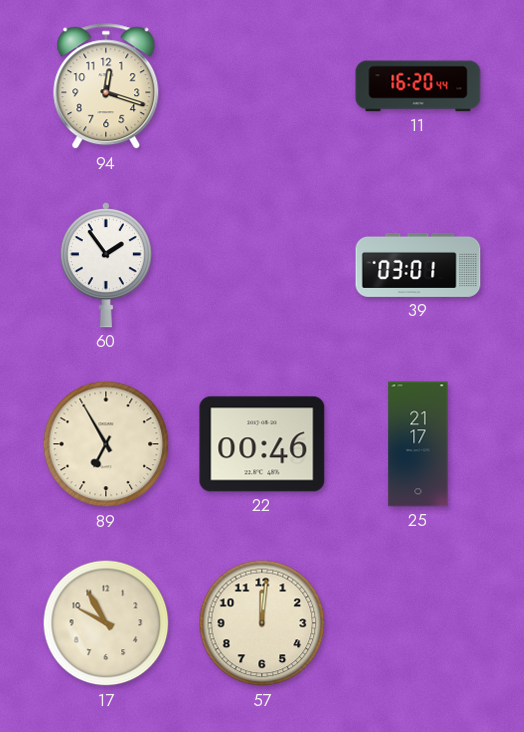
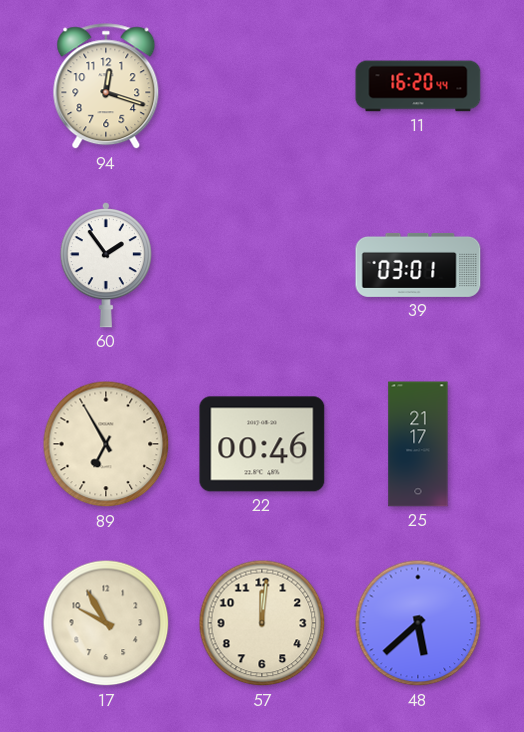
48: none -> 5:38
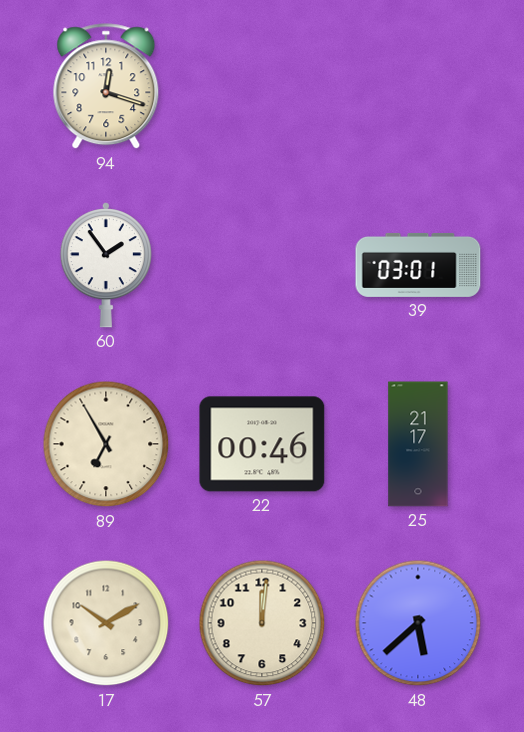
11: 16:20 -> none
17: 9:55 -> 10:10
